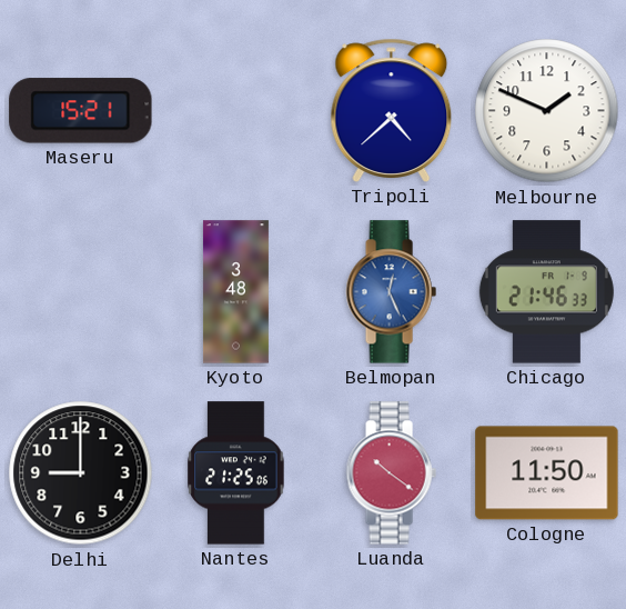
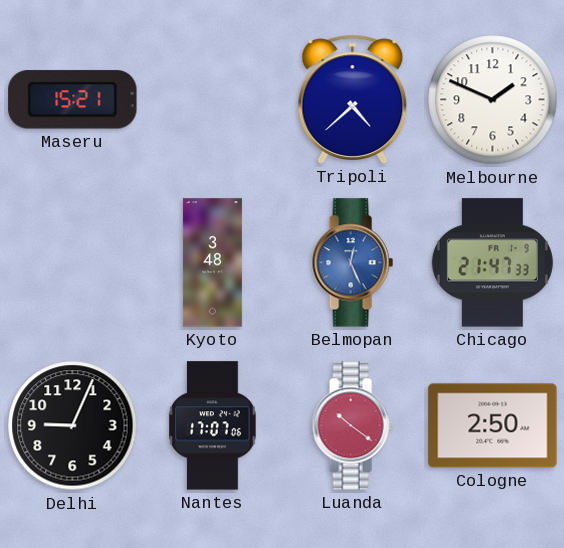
Chicago: 21:46 -> 21:47
Delhi: 9:00 -> 9:04
Nantes: 21:25 -> 17:07
Cologne: 11:50 -> 2:50
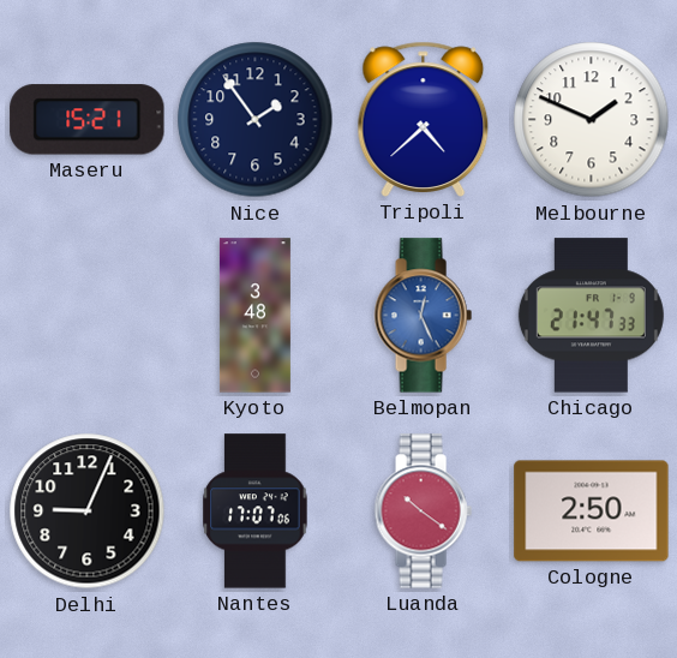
Nice: none -> 1:54
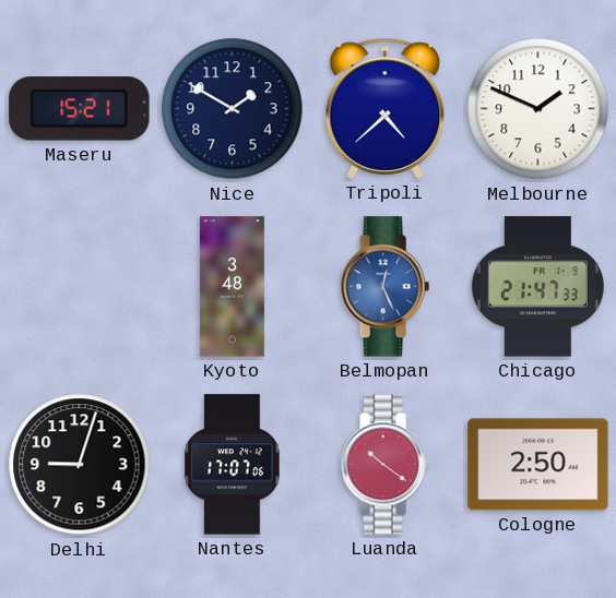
Nice: 1:54 -> 1:50
Delhi: 9:04 -> 9:03
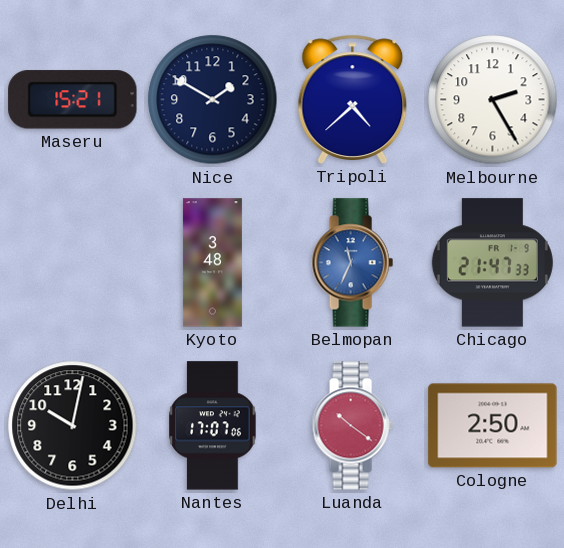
Melbourne: 1:49 -> 2:25
Belmopan: 12:26 -> 11:34
Delhi: 9:03 -> 10:02
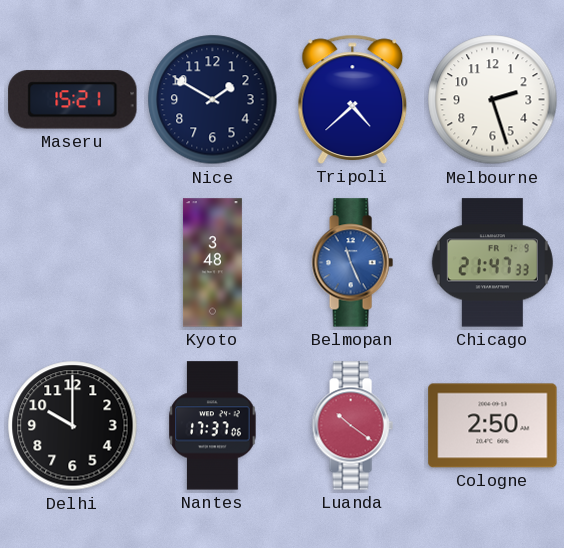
Melbourne: 2:25 -> 2:27
Belmopan: 11:34 -> 11:26
Delhi: 10:02 -> 10:00
Nantes: 17:07 -> 17:37
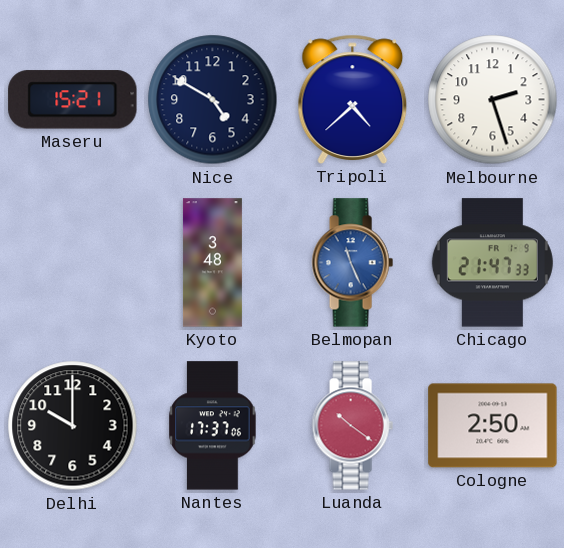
Nice: 1:50 -> 4:50
